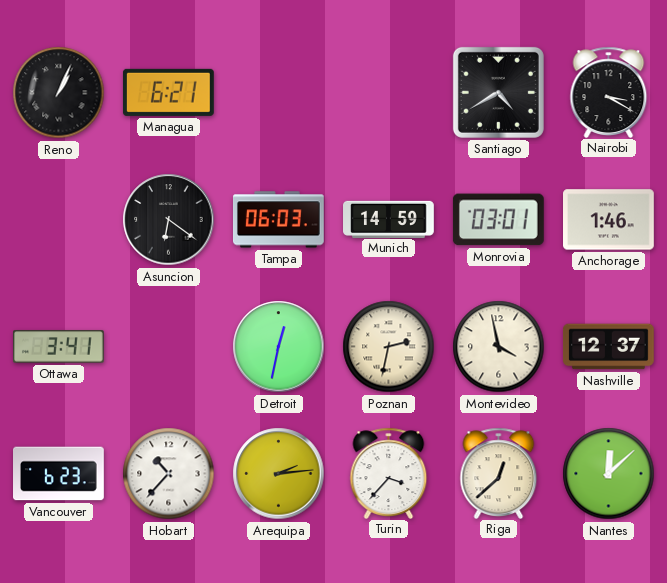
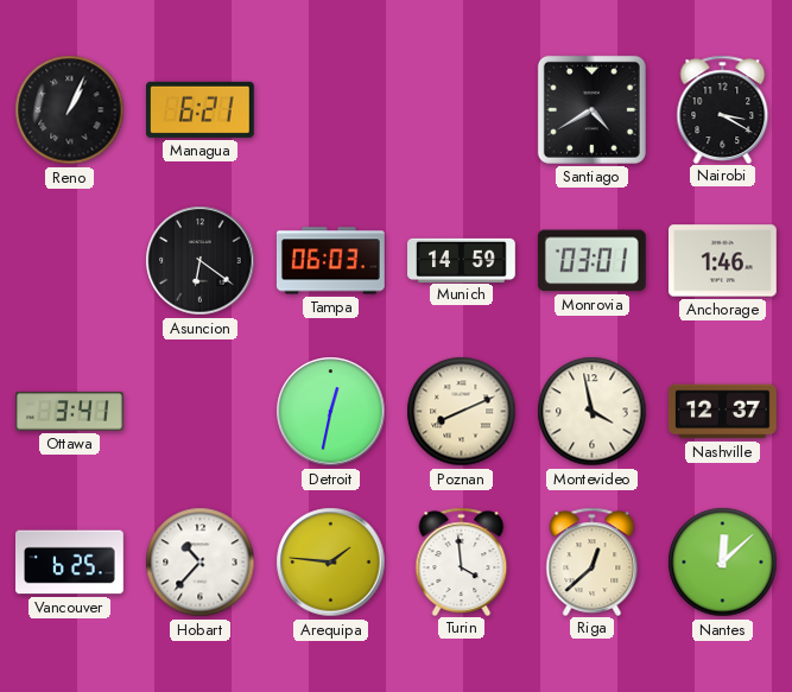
Poznan: 2:32 -> 8:11
Vancouver: 6:23 -> 6:25
Arequipa: 2:14 -> 1:46
Turin: 3:37 -> 3:59
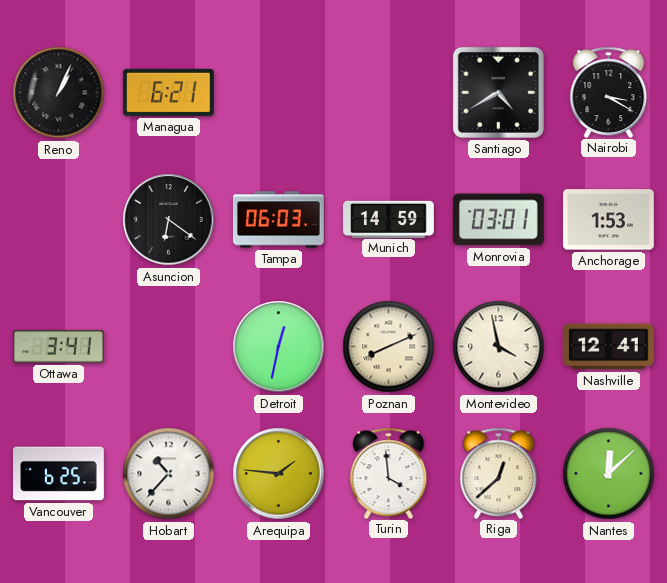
Anchorage: 1:46 -> 1:53
Nashville: 12:37 -> 12:41
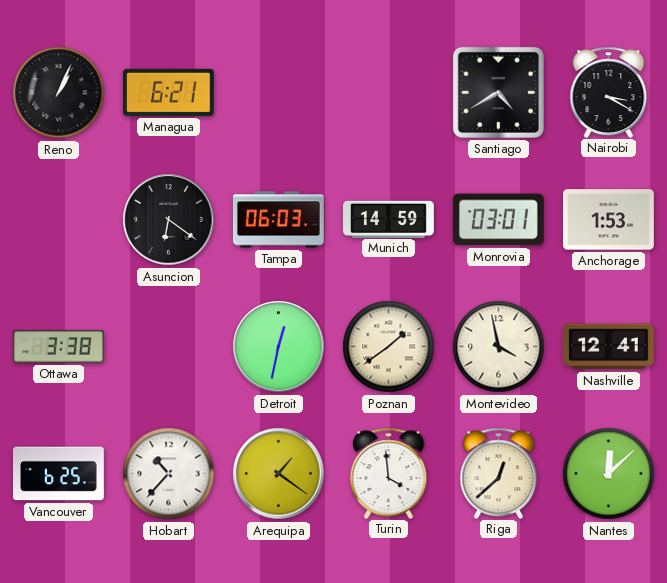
Ottawa: 3:41 -> 3:38
Poznan: 8:11 -> 1:39
Arequipa: 1:46 -> 1:21
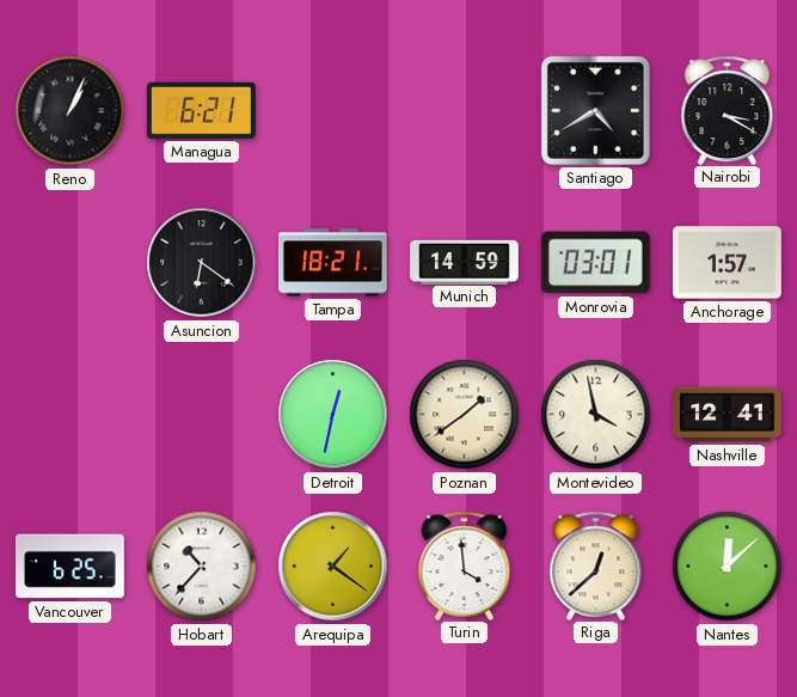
Tampa: 06:03 -> 18:21
Anchorage: 1:53 -> 1:57
Ottawa: 3:38 -> none
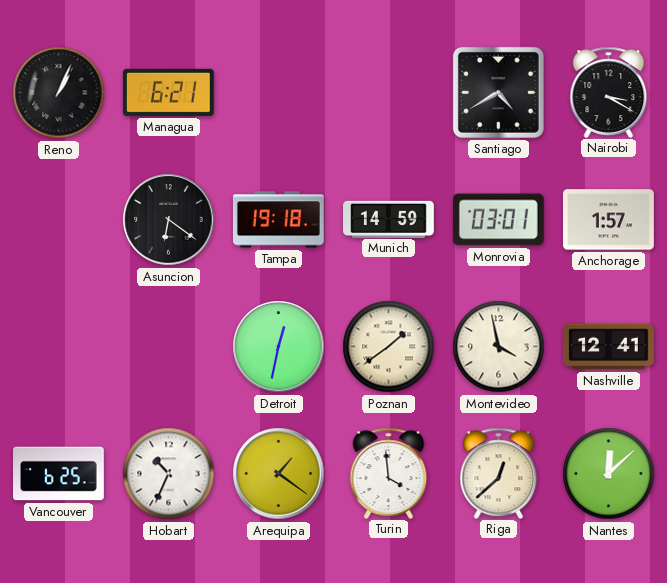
Tampa: 18:21 -> 19:18
Hobart: 10:37 -> 10:34
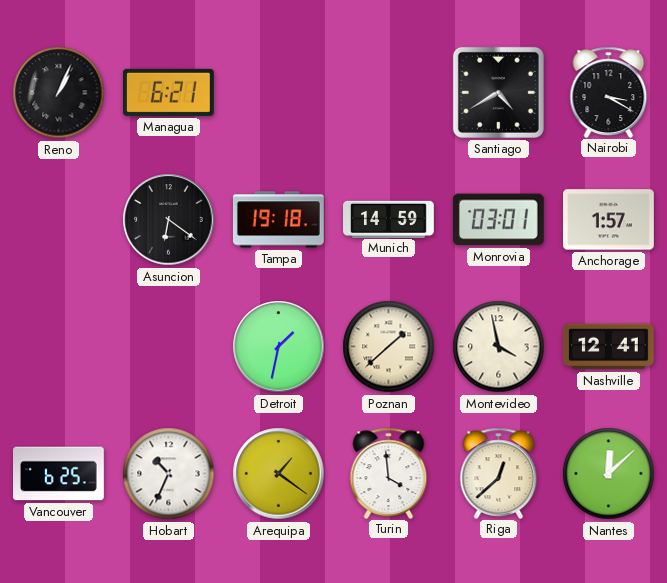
Detroit: 12:32 -> 1:32
Poznan: 1:39 -> 1:38
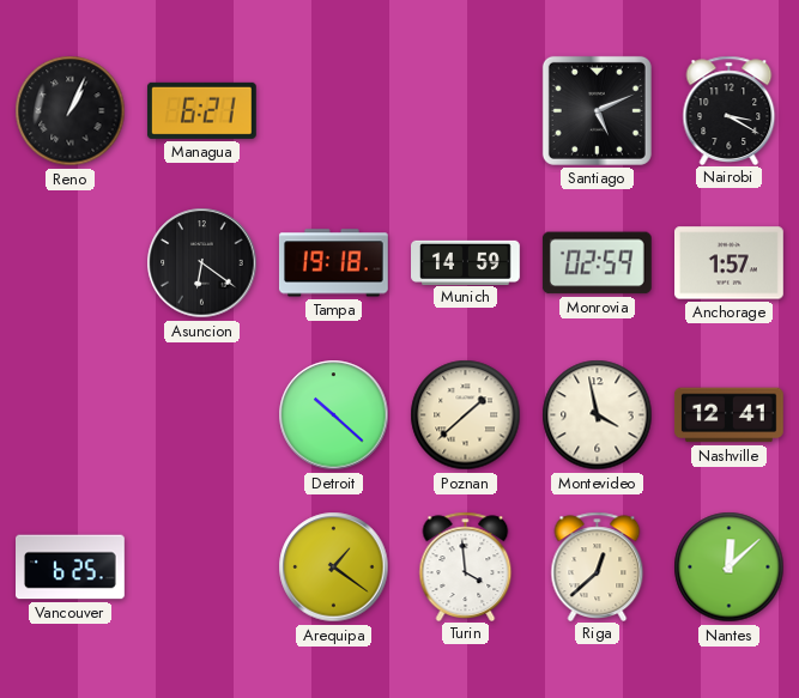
Santiago: 4:40 -> 5:11
Monrovia: 03:01 -> 02:59
Detroit: 1:32 -> 10:22
Hobart: 10:34 -> none
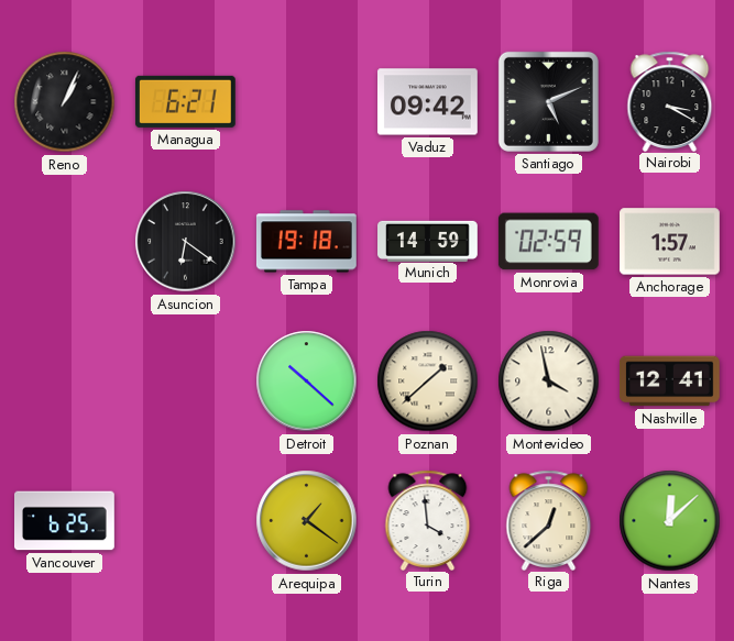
Vaduz: none -> 09:42
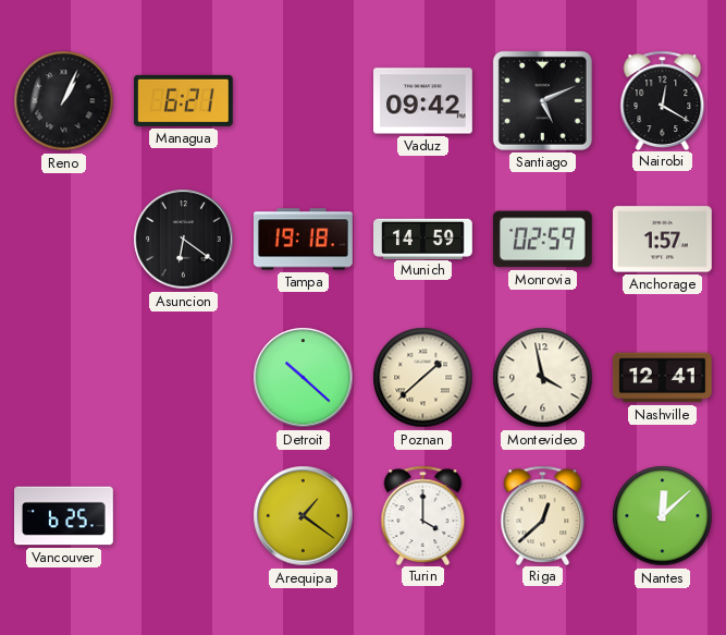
Nairobi: 3:20 -> 12:20
Turin: 3:59 -> 4:00
